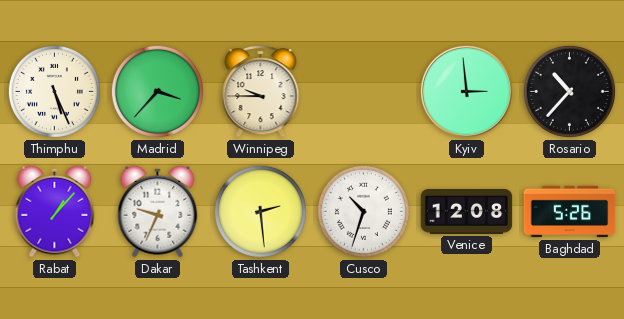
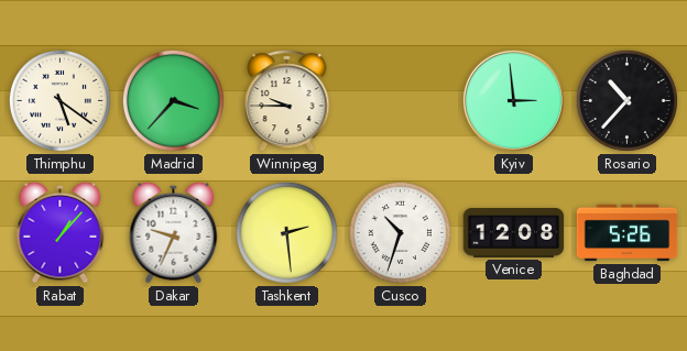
Thimphu: 5:26 -> 5:21
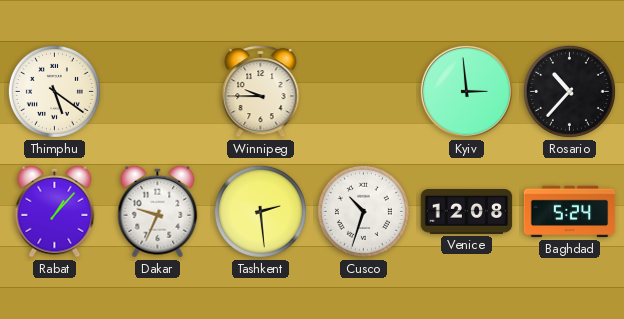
Madrid: 3:37 -> none
Baghdad: 5:26 -> 5:24
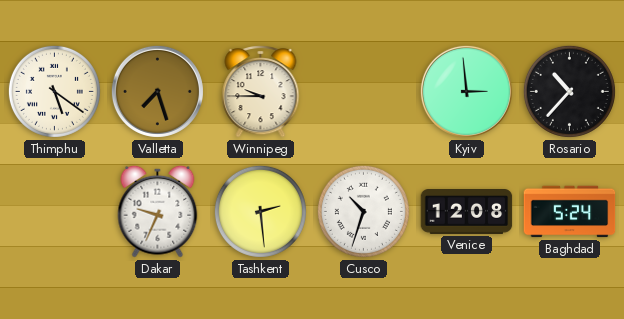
Valletta: none -> 7:27
Rabat: 1:07 -> none
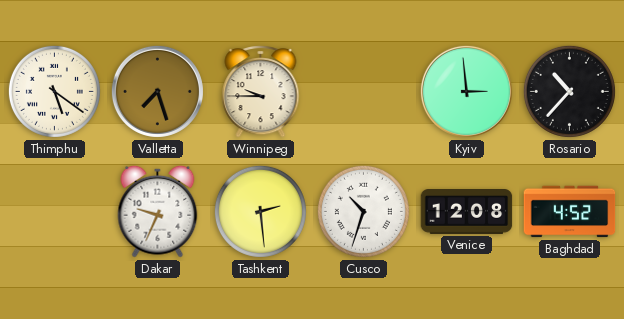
Baghdad: 5:24 -> 4:52
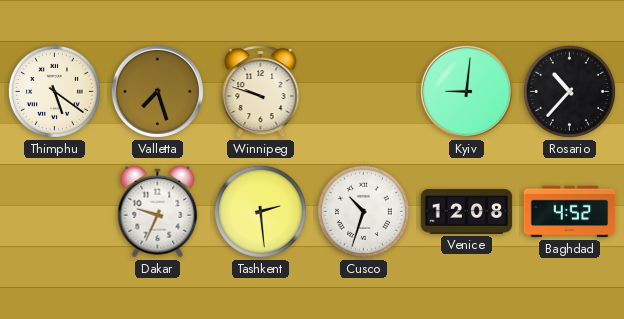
Winnipeg: 9:45 -> 9:48
Kyiv: 2:59 -> 9:01
